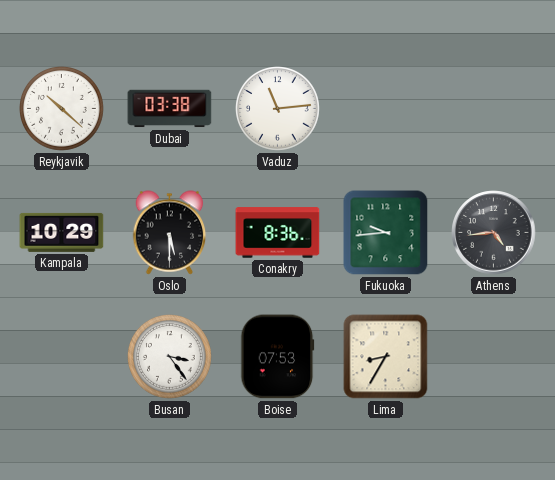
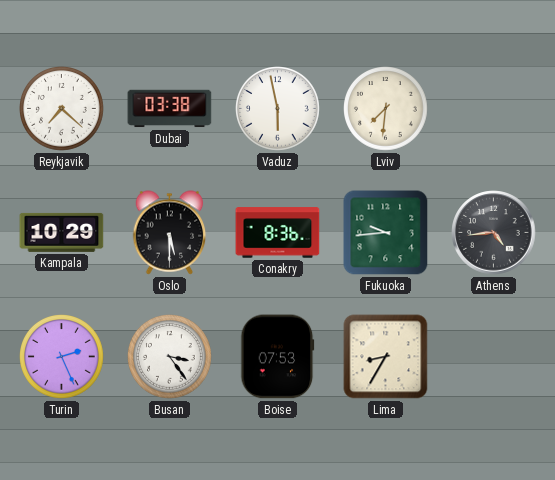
Reykjavik: 10:22 -> 7:22
Vaduz: 11:14 -> 5:58
Lviv: none -> 7:31
Turin: none -> 2:26
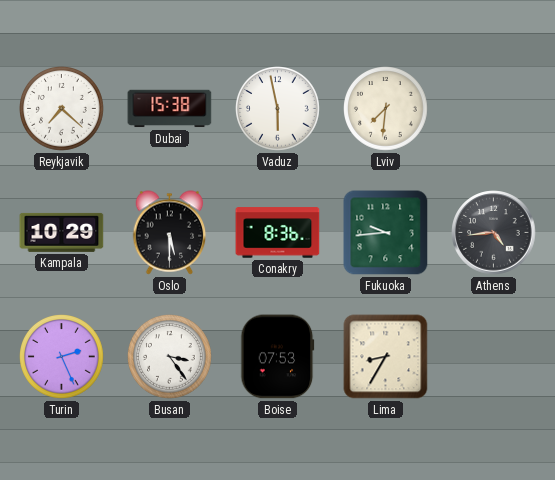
Dubai: 03:38 -> 15:38
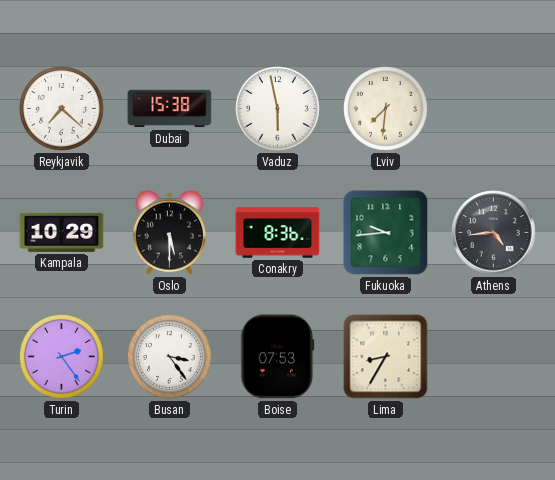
Turin: 2:26 -> 2:24
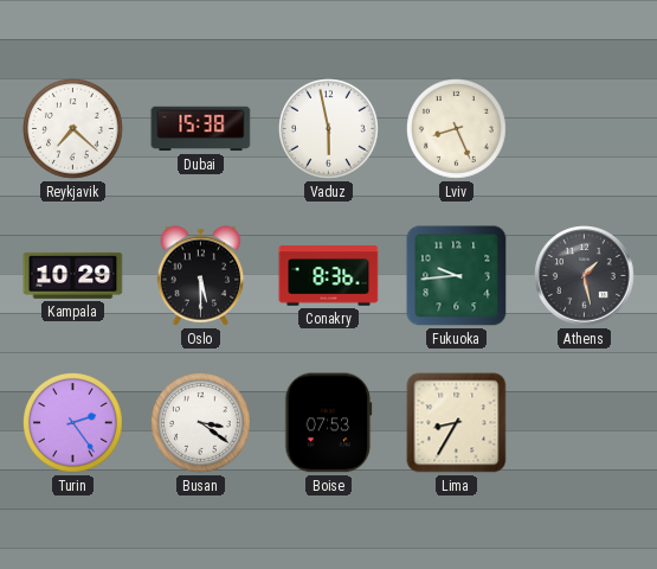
Lviv: 7:31 -> 8:26
Athens: 4:44 -> 1:28
Busan: 3:24 -> 3:21
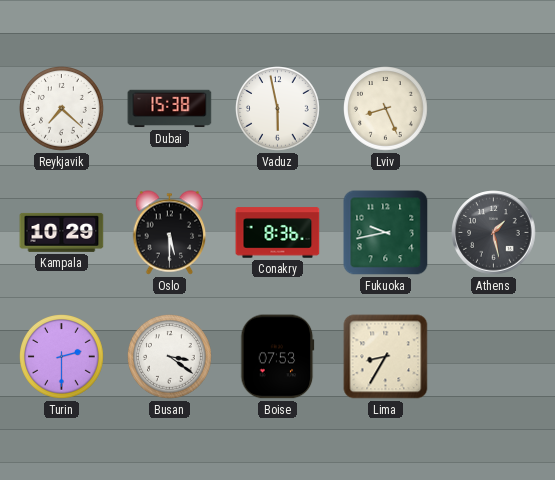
Fukuoka: 9:44 -> 9:43
Turin: 2:24 -> 2:30
